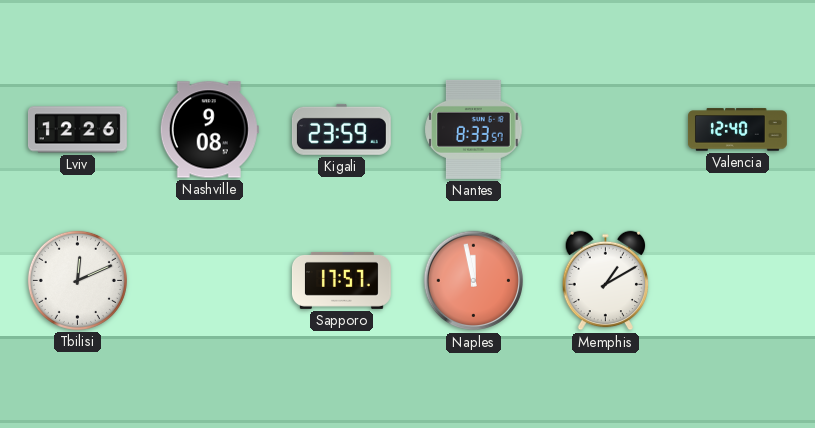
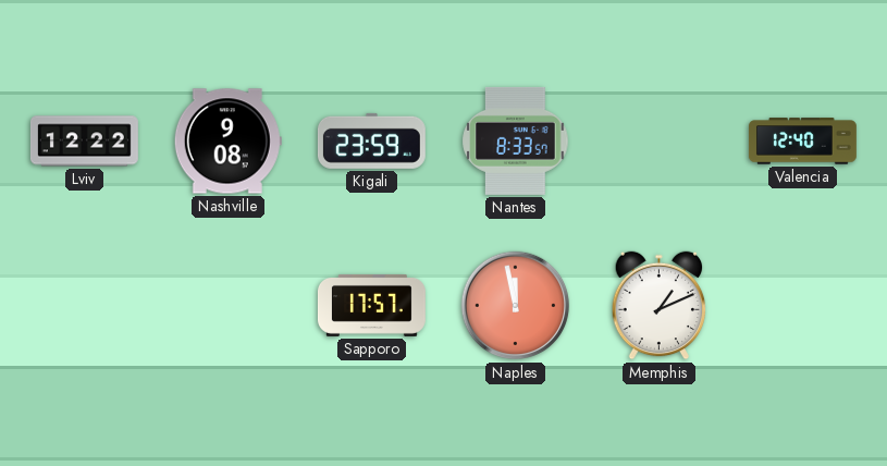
Lviv: 12:26 -> 12:22
Tbilisi: 12:11 -> none
Memphis: 1:10 -> 1:11
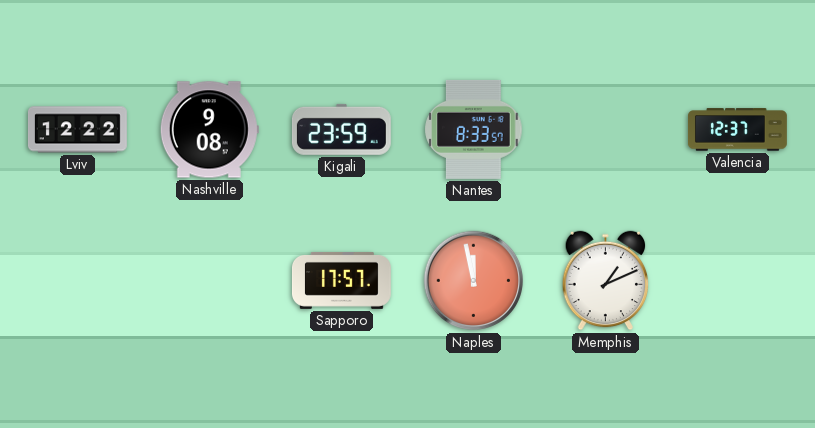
Valencia: 12:40 -> 12:37
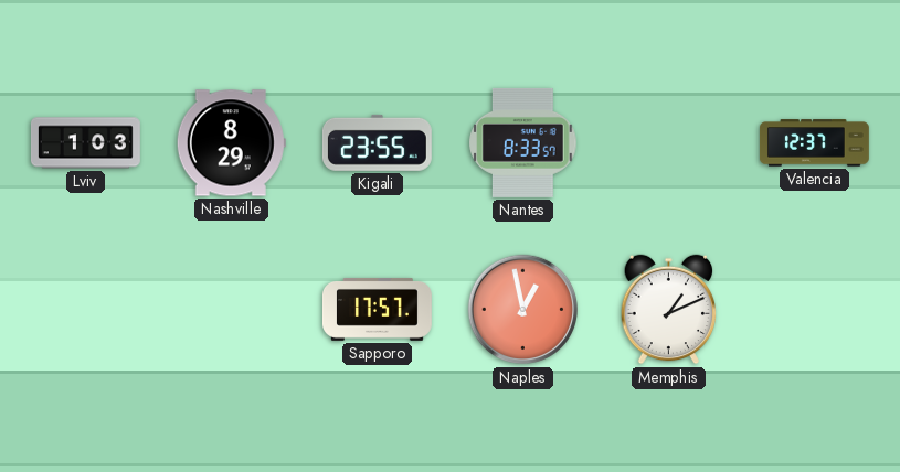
Lviv: 12:22 -> 1:03
Nashville: 9:08 -> 8:29
Kigali: 23:59 -> 23:55
Naples: 11:58 -> 12:58
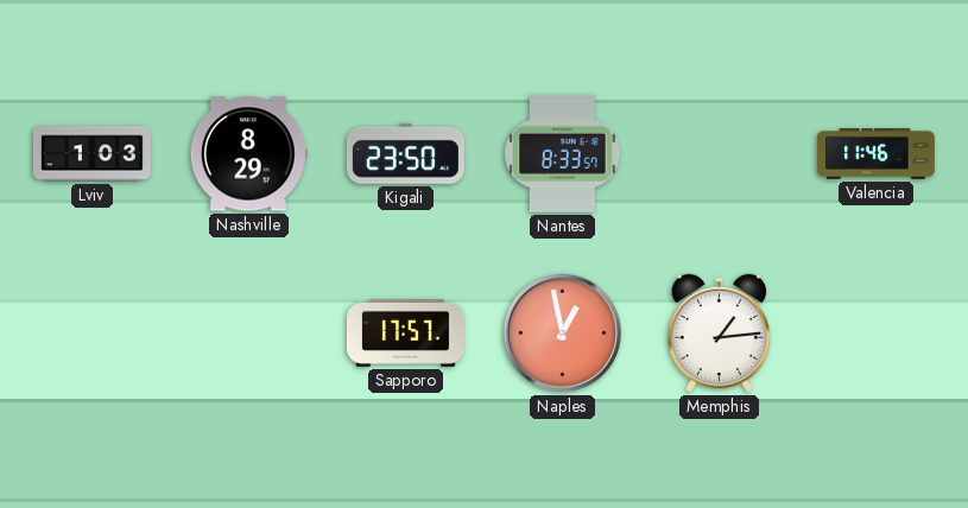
Kigali: 23:55 -> 23:50
Valencia: 12:37 -> 11:46
Memphis: 1:11 -> 1:14
